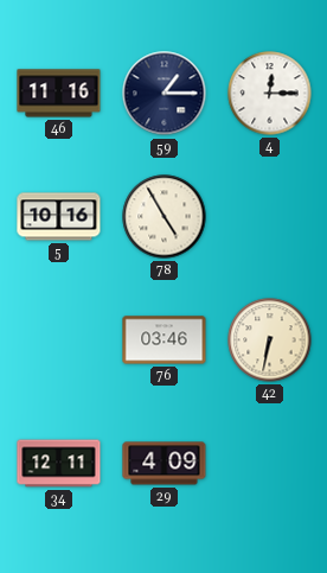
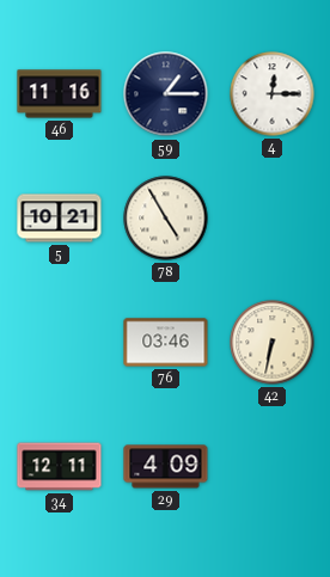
5: 10:16 -> 10:21
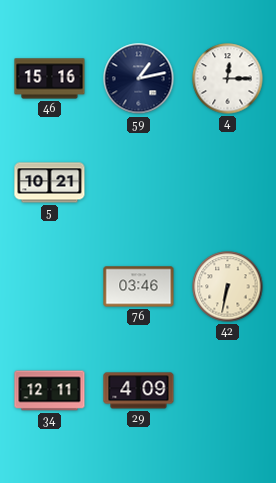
46: 11:16 -> 15:16
59: 1:15 -> 1:13
78: 4:55 -> none
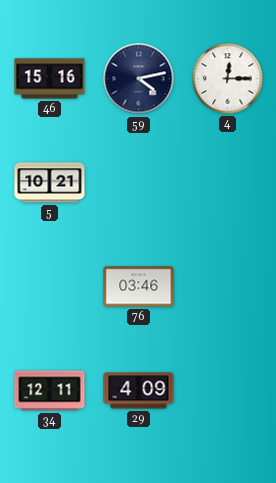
59: 1:13 -> 4:13
42: 6:32 -> none
